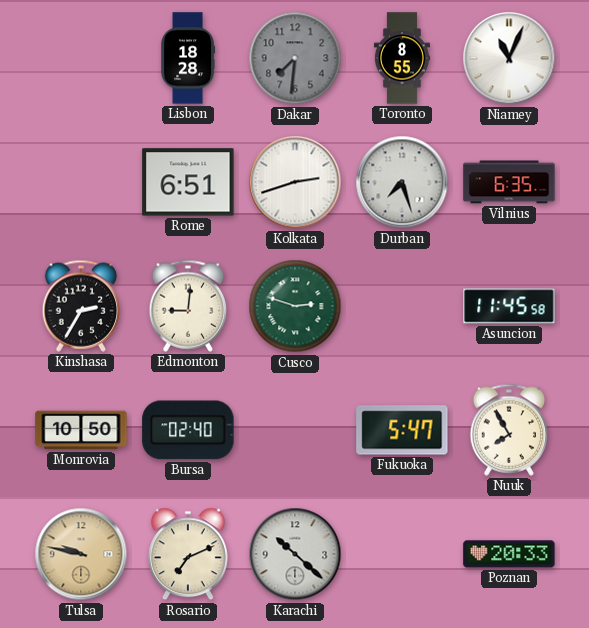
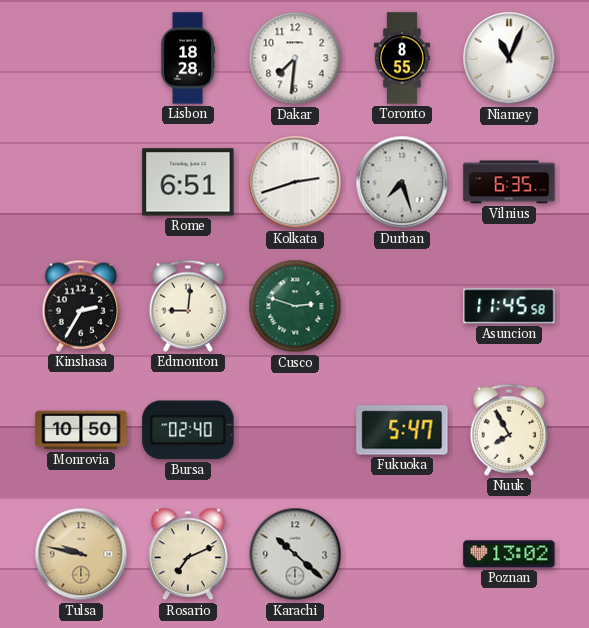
Dakar dial: grey -> white
Poznan: 20:33 -> 13:02
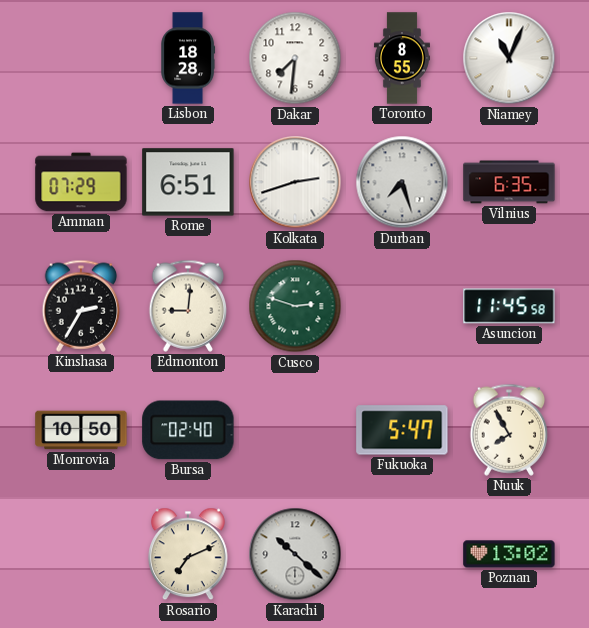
Amman: none -> 07:29
Tulsa: 9:47 -> none
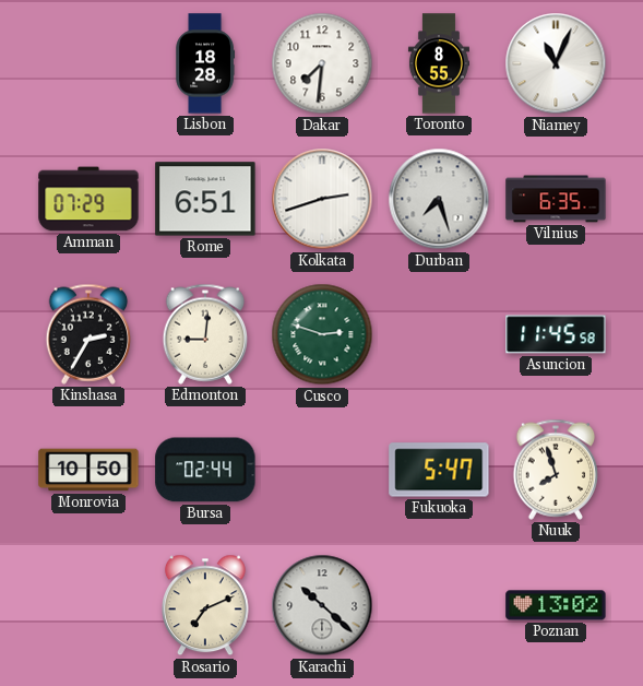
Bursa: 02:40 -> 02:44
Nuuk: 7:55 -> 7:57
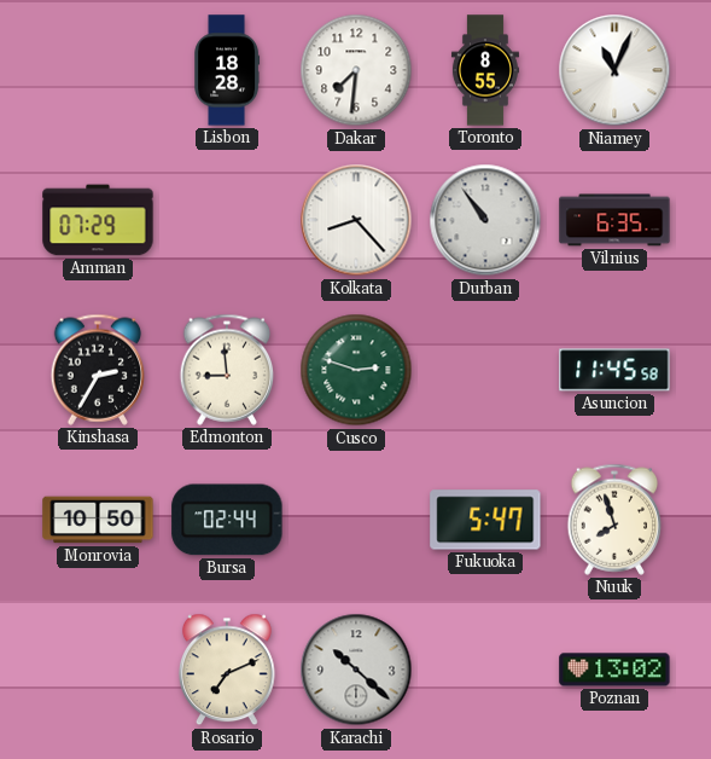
Rome: 6:51 -> none
Kolkata: 2:42 -> 8:23
Durban: 7:27 -> 10:54
Edmonton: 9:01 -> 8:59
